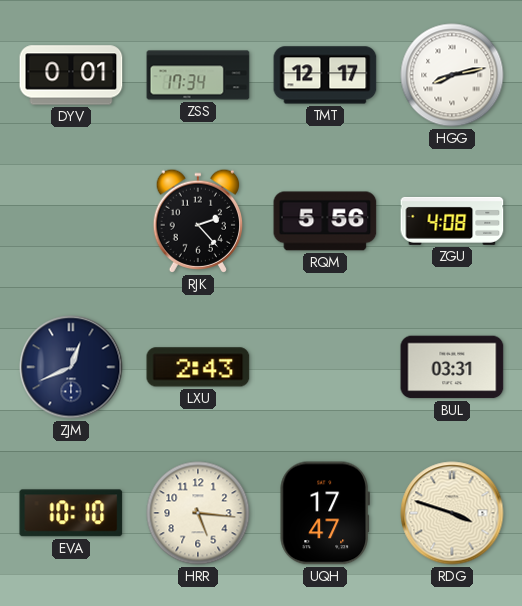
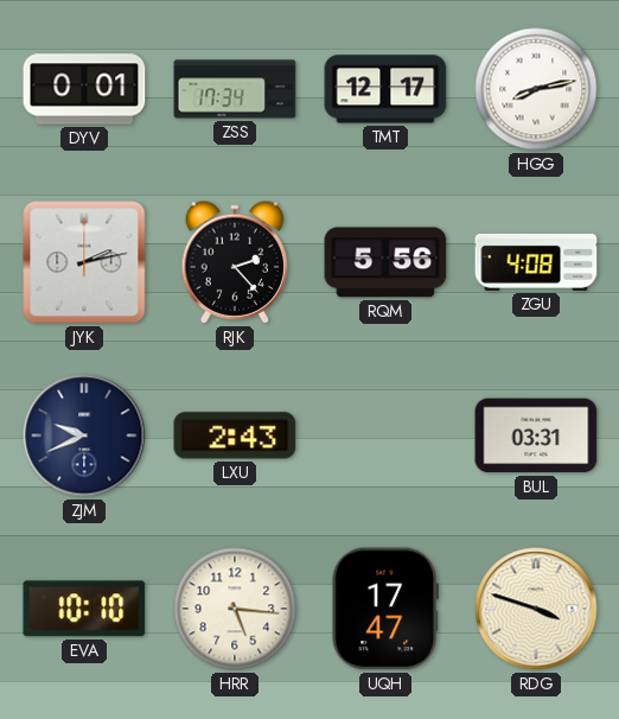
JYK: none -> 2:13
ZJM: 12:41 -> 9:41
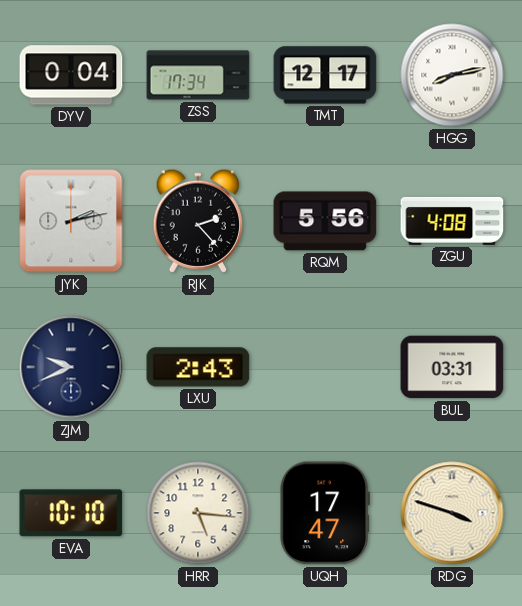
DYV: 0:01 -> 0:04
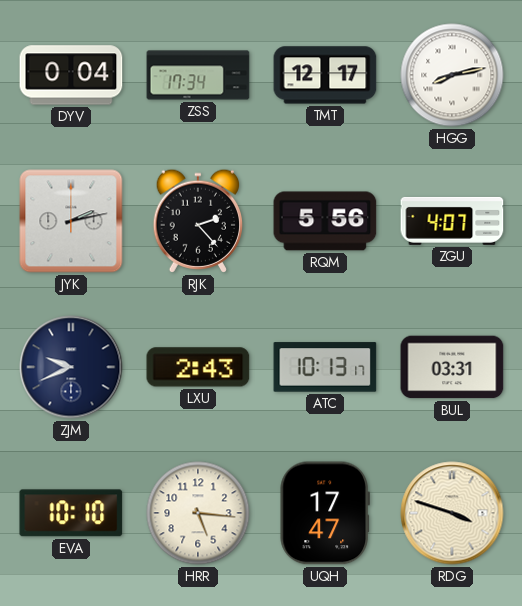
ZGU: 4:08 -> 4:07
ATC: none -> 10:13
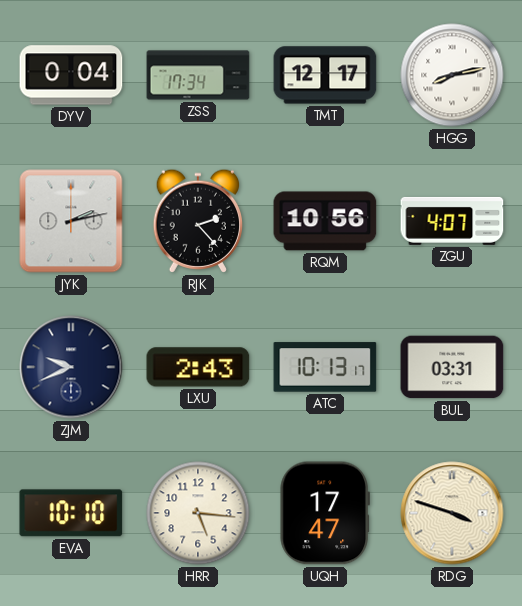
RQM: 5:56 -> 10:56
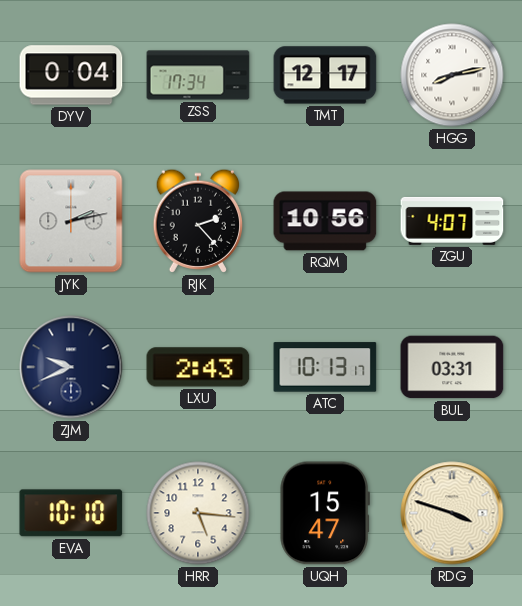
UQH: 17:47 -> 15:47
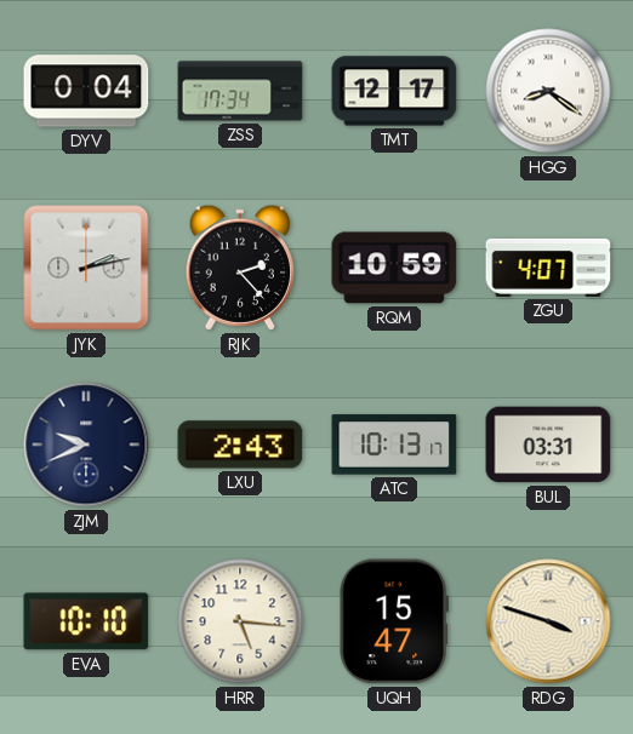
HGG: 8:13 -> 8:21
RQM: 10:56 -> 10:59
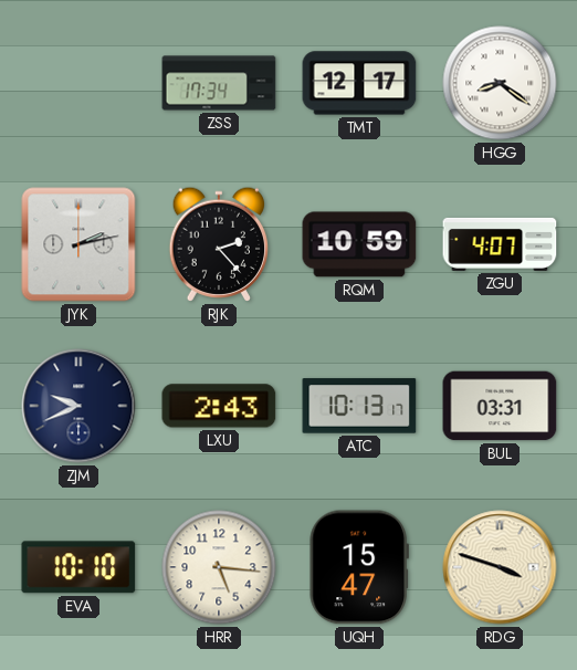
DYV: 0:04 -> none
